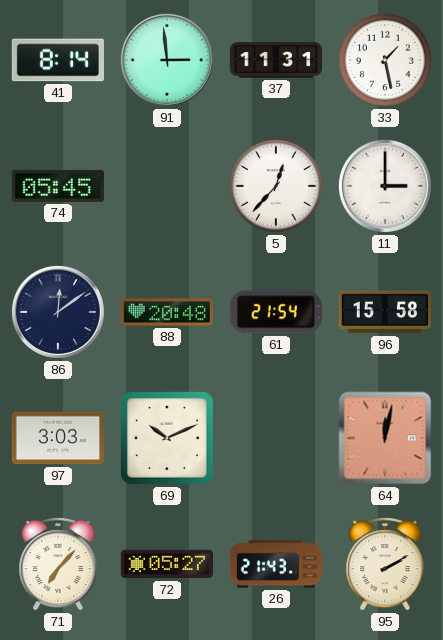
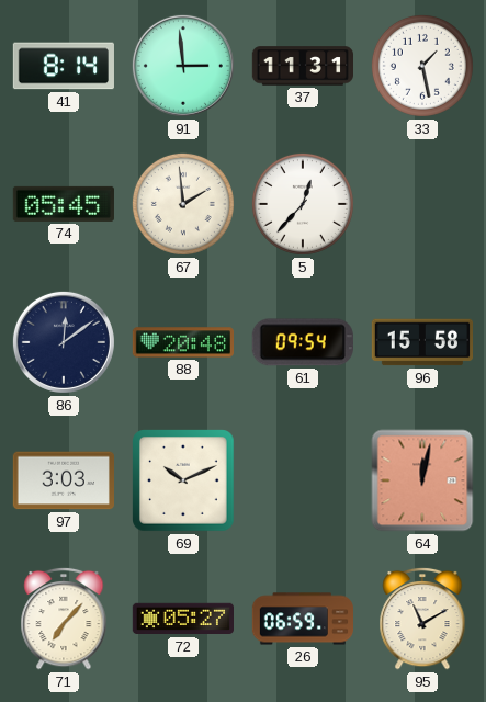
67: none -> 1:59
11: 3:00 -> none
61: 21:54 -> 09:54
26: 21:43 -> 06:59
95: 2:10 -> 11:10
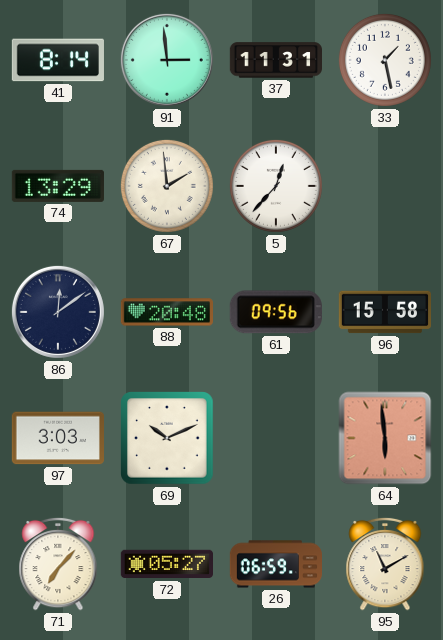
74: 05:45 -> 13:29
61: 09:54 -> 09:56
64: 12:02 -> 5:59
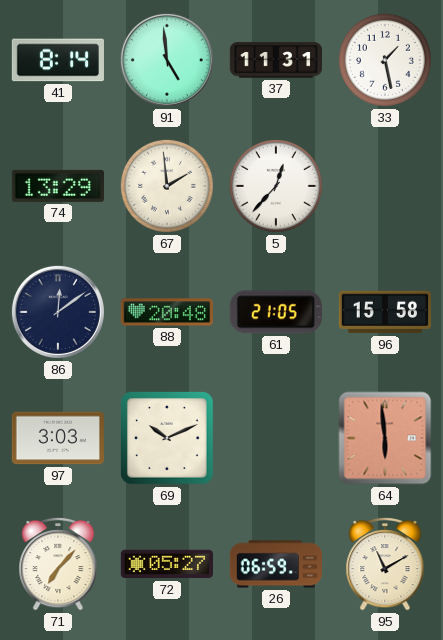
91: 2:59 -> 4:59
61: 09:56 -> 21:05
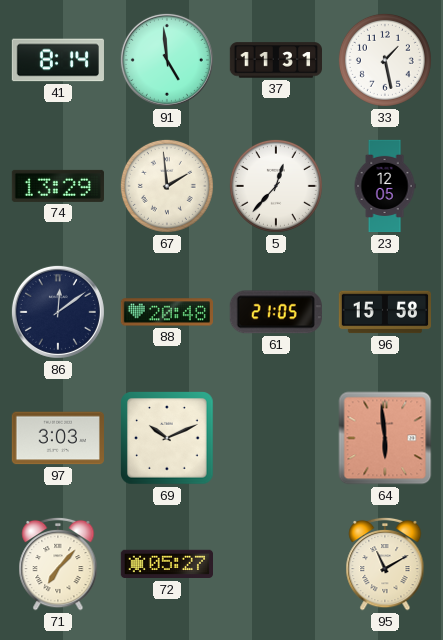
23: none -> 12:05
26: 06:59 -> none
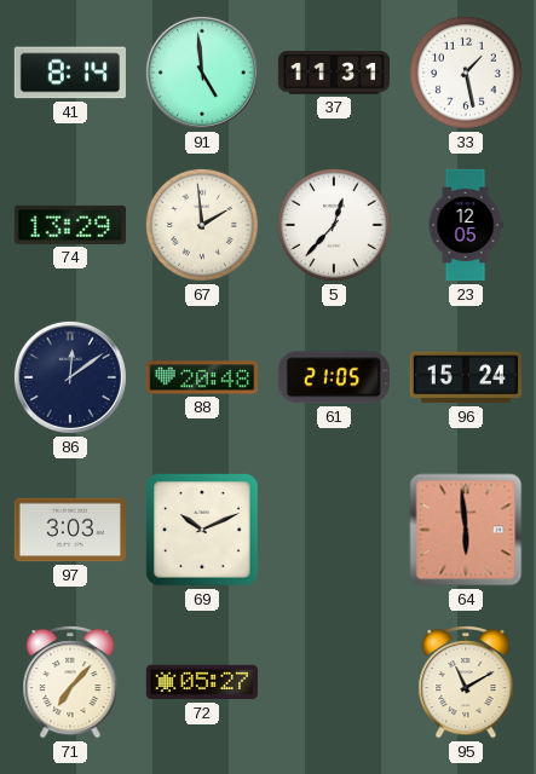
96: 15:58 -> 15:24
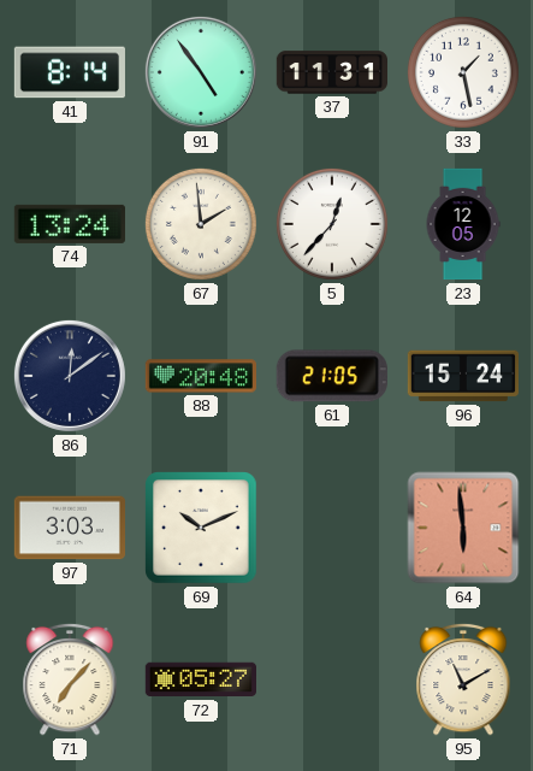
91: 4:59 -> 4:54
74: 13:29 -> 13:24
